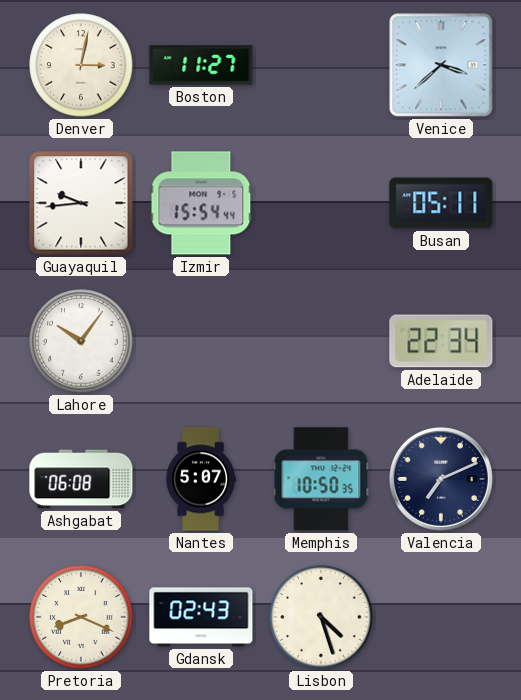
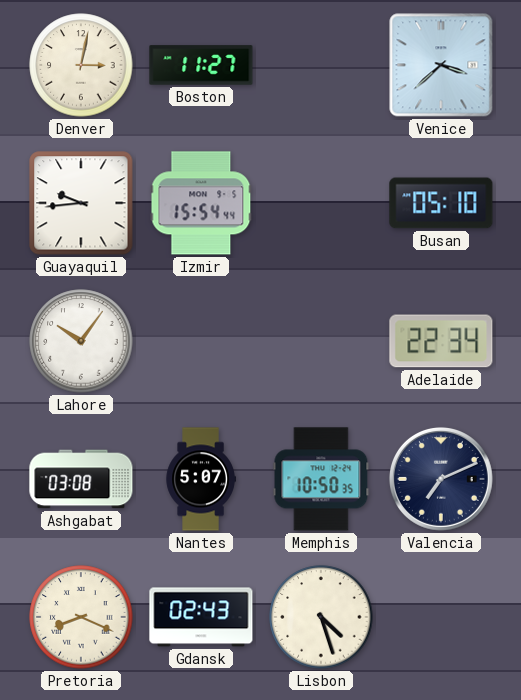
Busan: 05:11 -> 05:10
Ashgabat: 06:08 -> 03:08
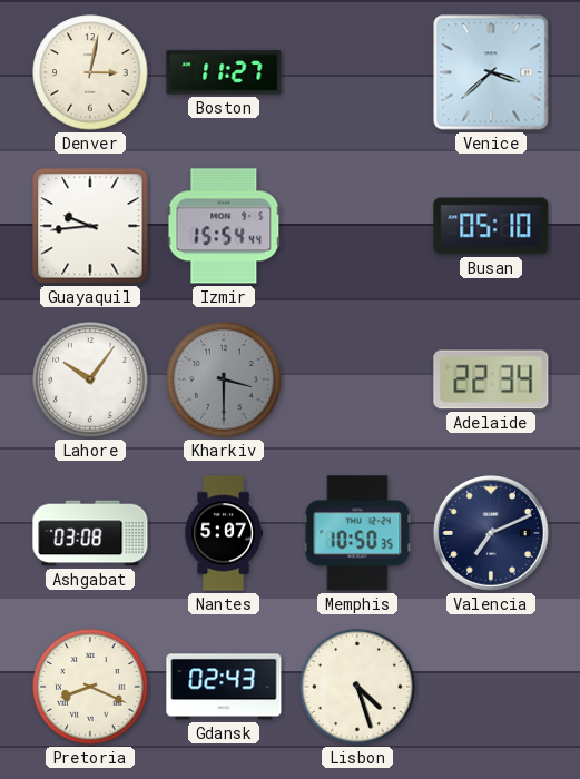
Kharkiv: none -> 3:30
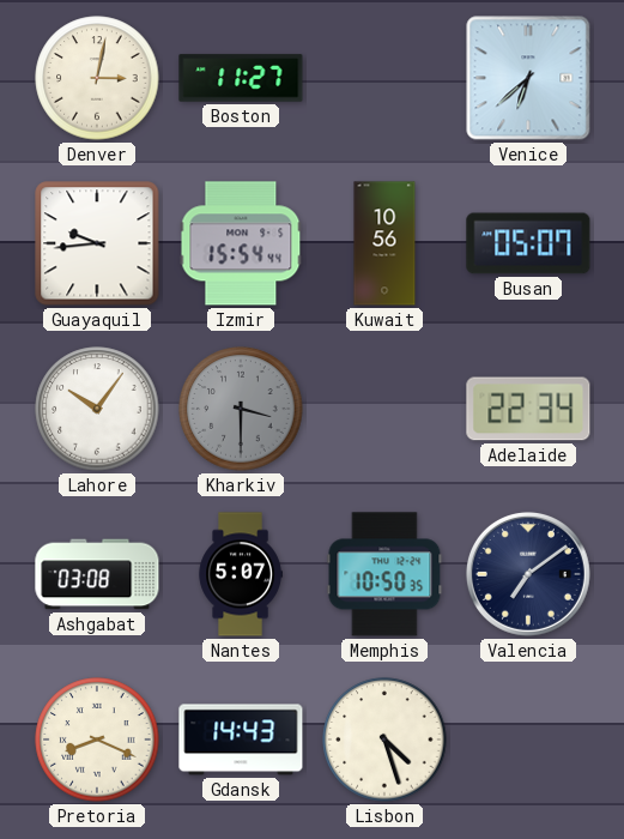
Venice: 3:38 -> 6:38
Kuwait: none -> 10:56
Busan: 05:10 -> 05:07
Valencia: 7:11 -> 7:09
Gdansk: 02:43 -> 14:43
